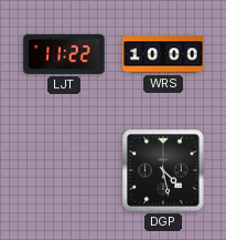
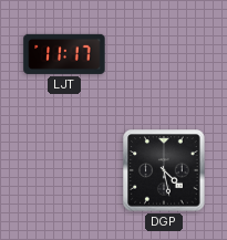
LJT: 11:22 -> 11:17
WRS: 10:00 -> none
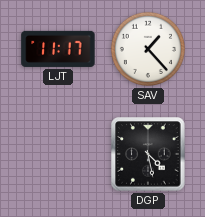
SAV: none -> 1:23
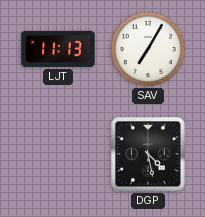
LJT: 11:17 -> 11:13
SAV: 1:23 -> 7:05
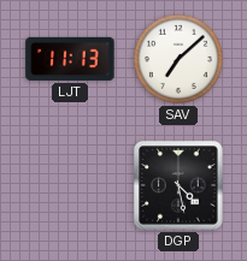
SAV: 7:05 -> 7:08
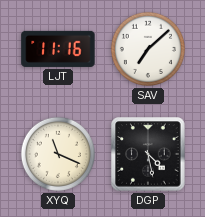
LJT: 11:13 -> 11:16
XYQ: none -> 11:19
